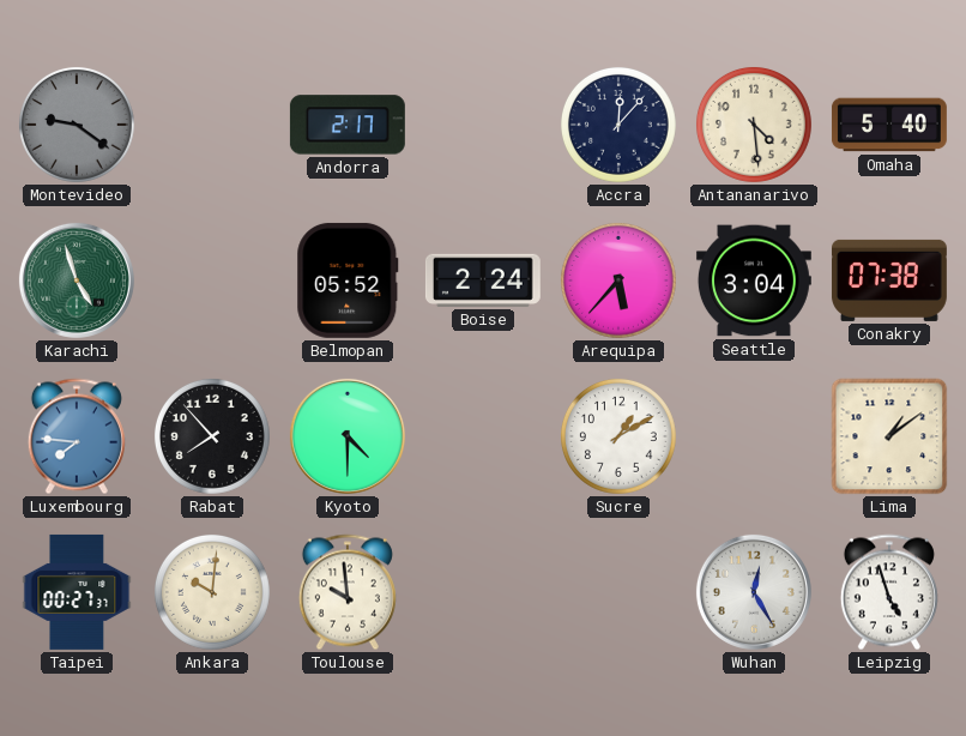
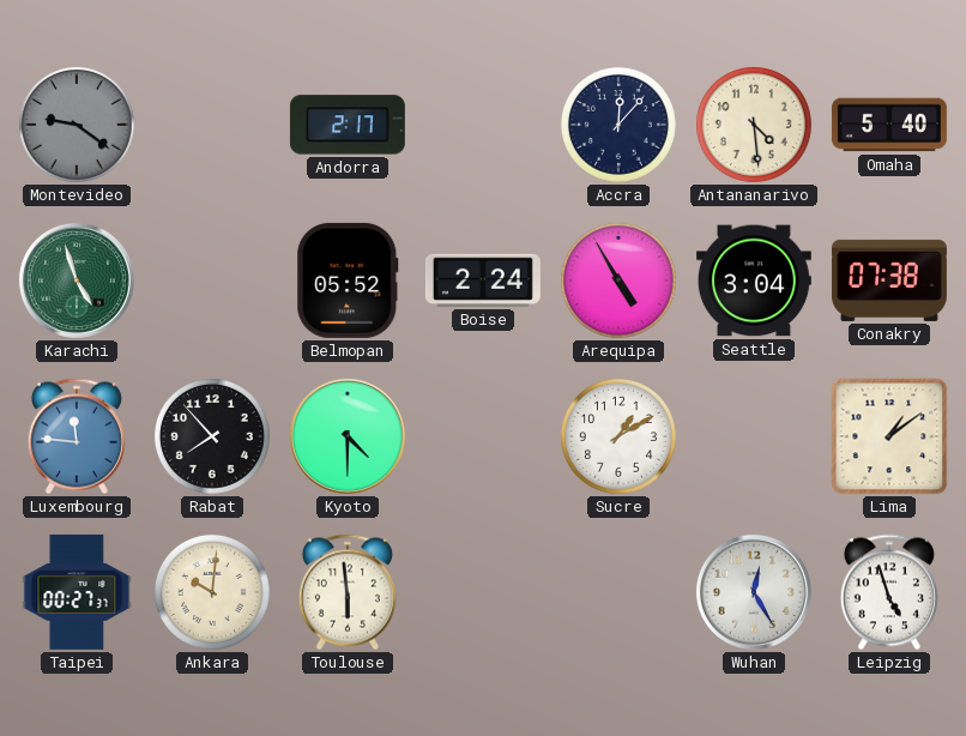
Arequipa: 5:37 -> 4:55
Luxembourg: 7:46 -> 11:46
Toulouse: 9:59 -> 5:59
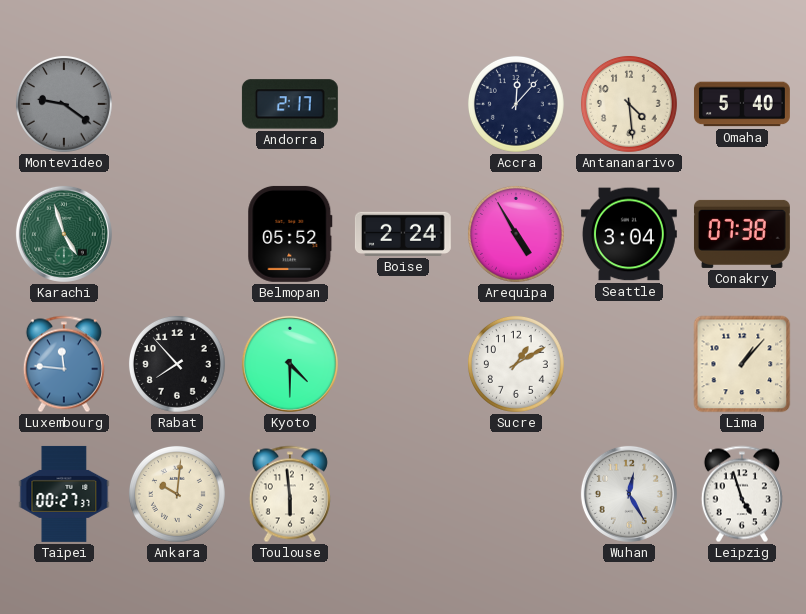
Lima: 1:09 -> 1:07
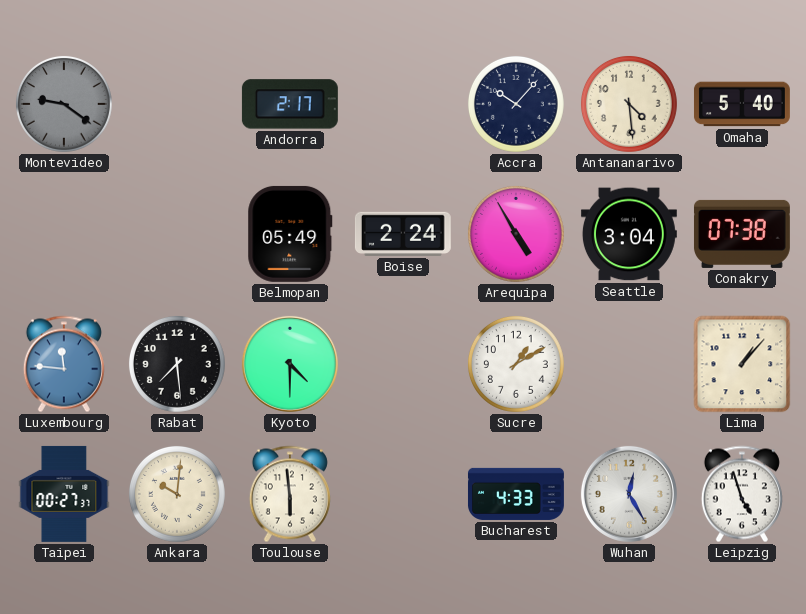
Accra: 12:07 -> 10:07
Karachi: 4:57 -> none
Belmopan: 05:52 -> 05:49
Rabat: 7:53 -> 7:29
Bucharest: none -> 4:33
